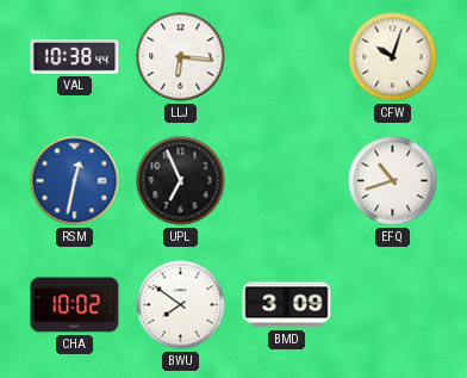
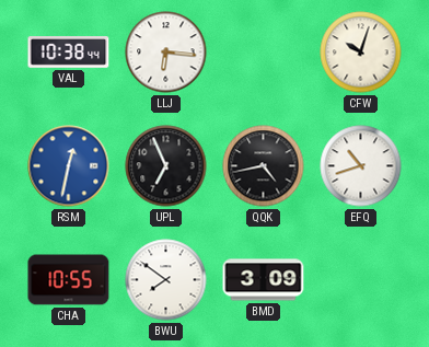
QQK: none -> 4:43
CHA: 10:02 -> 10:55
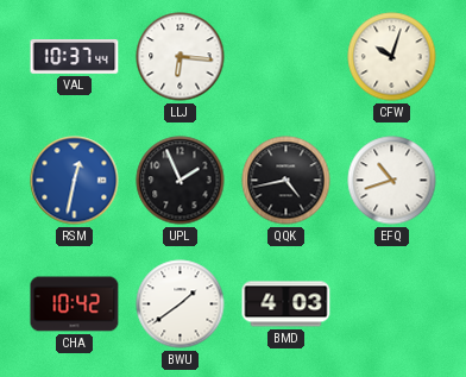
VAL: 10:38 -> 10:37
UPL: 6:56 -> 1:56
CHA: 10:55 -> 10:42
BWU: 7:51 -> 1:39
BMD: 3:09 -> 4:03
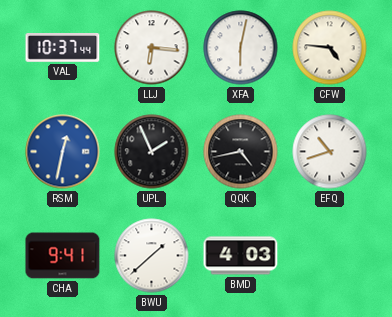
XFA: none -> 6:02
CFW: 10:03 -> 4:46
CHA: 10:42 -> 9:41
BWU: 1:39 -> 1:38
